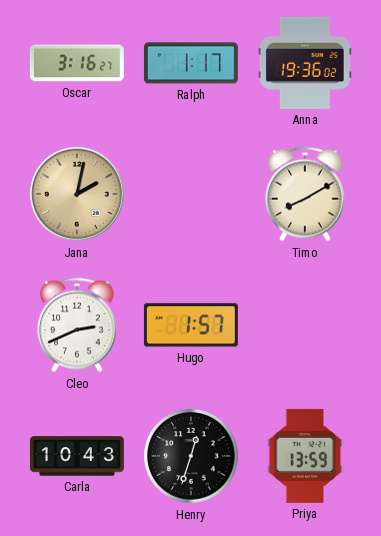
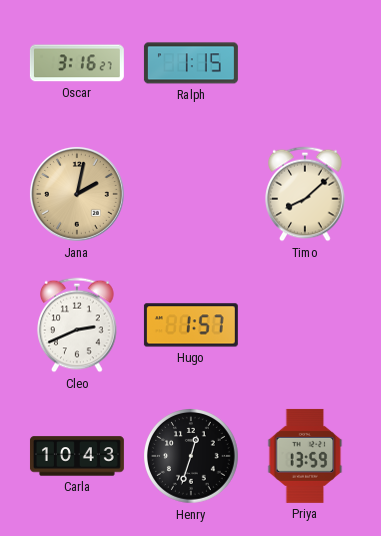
Ralph: 1:17 -> 1:15
Anna: 19:36 -> none
Timo: 8:10 -> 8:08
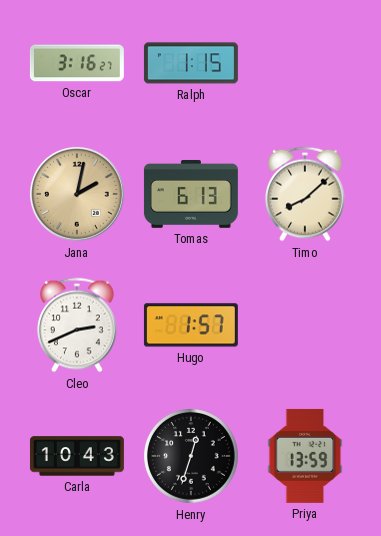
Tomas: none -> 6:13
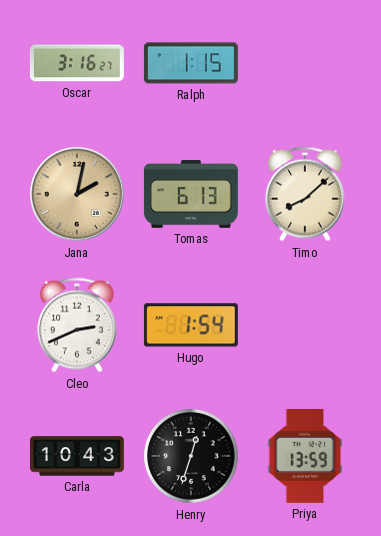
Hugo: 1:57 -> 1:54
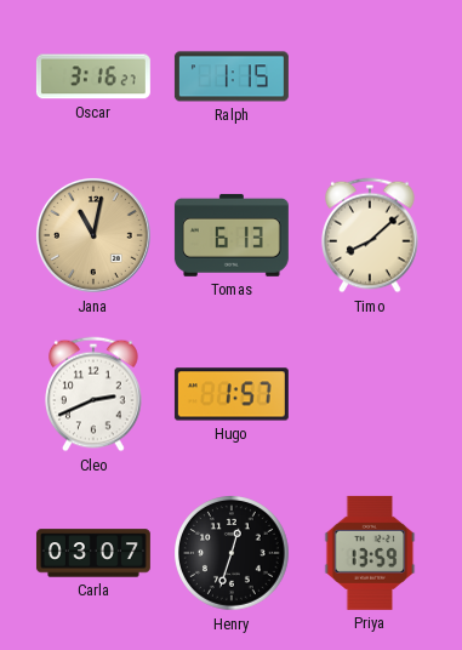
Jana: 2:02 -> 11:02
Hugo: 1:54 -> 1:57
Carla: 10:43 -> 03:07
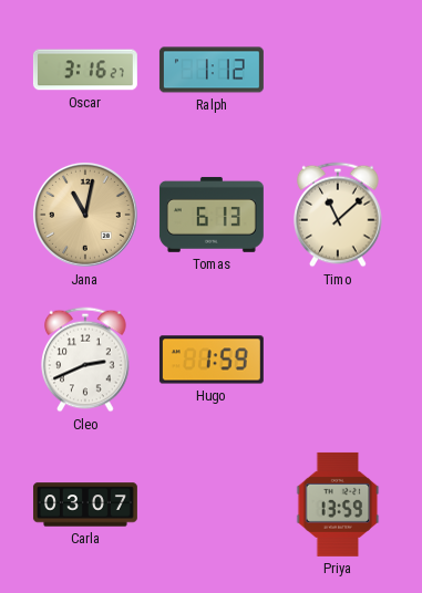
Ralph: 1:15 -> 1:12
Timo: 8:08 -> 11:08
Hugo: 1:57 -> 1:59
Henry: 12:33 -> none
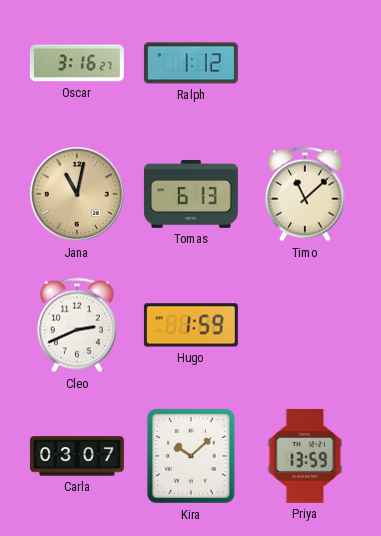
Kira: none -> 10:08
